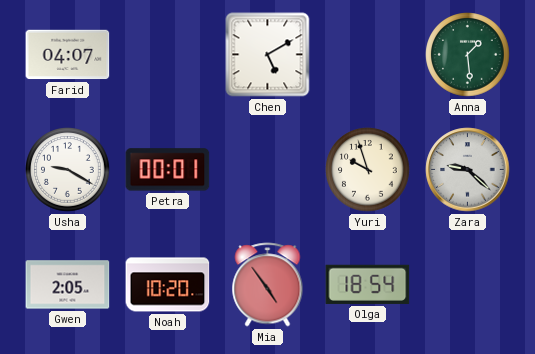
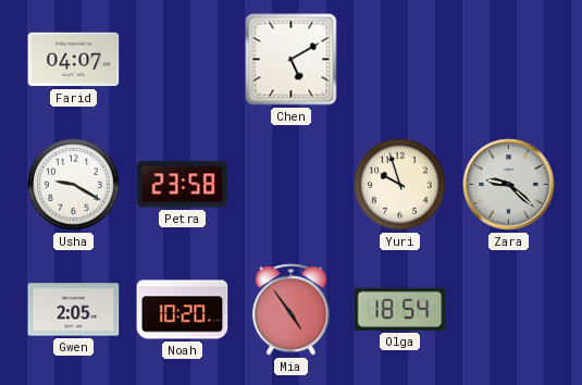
Anna: 1:29 -> none
Petra: 00:01 -> 23:58
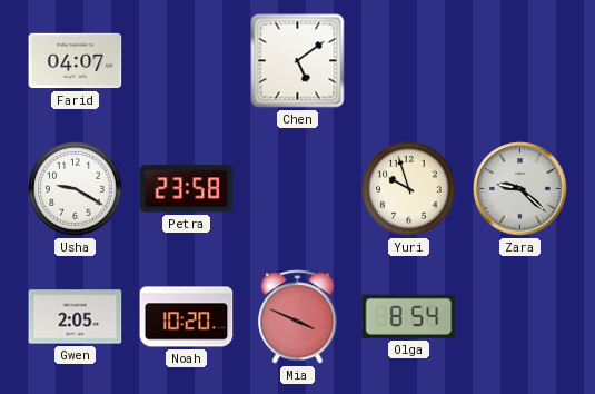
Chen: 5:10 -> 5:09
Mia: 4:54 -> 3:49
Olga: 18:54 -> 8:54
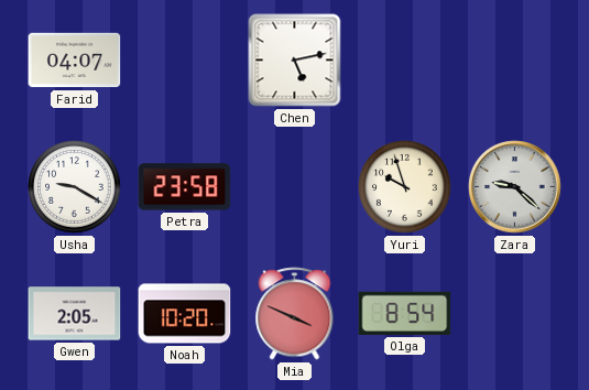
Chen: 5:09 -> 5:13
